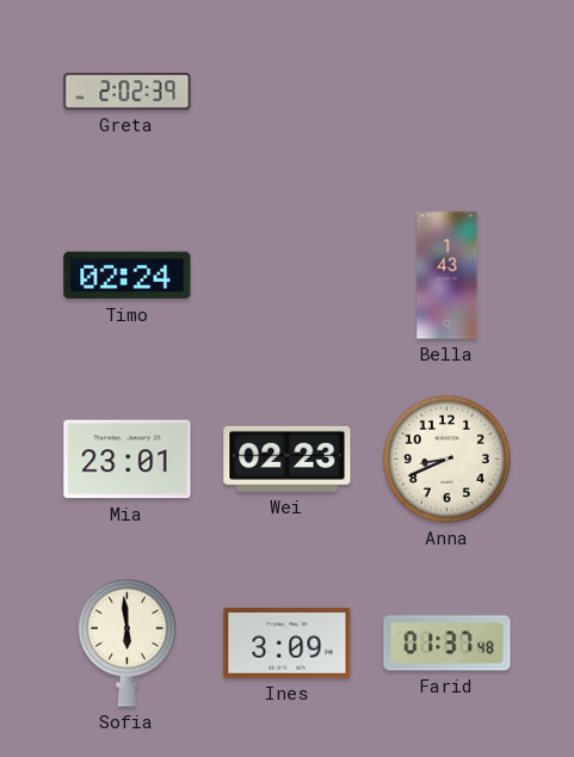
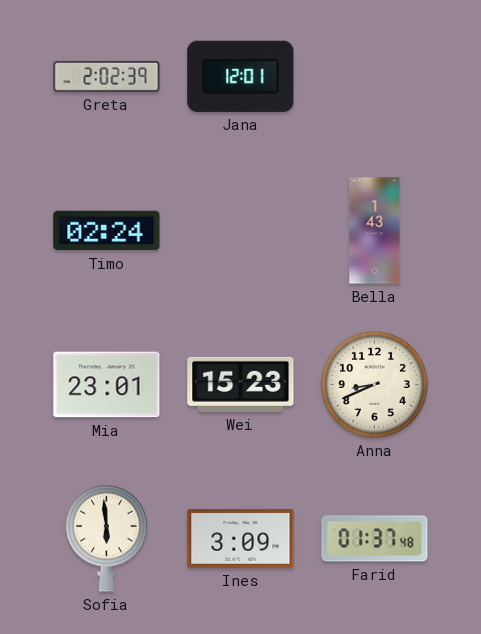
Jana: none -> 12:01
Wei: 02:23 -> 15:23
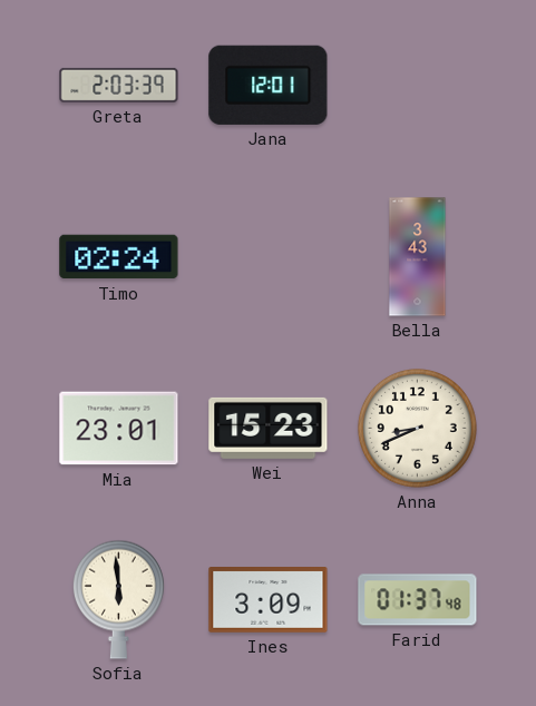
Greta: 2:02 -> 2:03
Bella: 1:43 -> 3:43
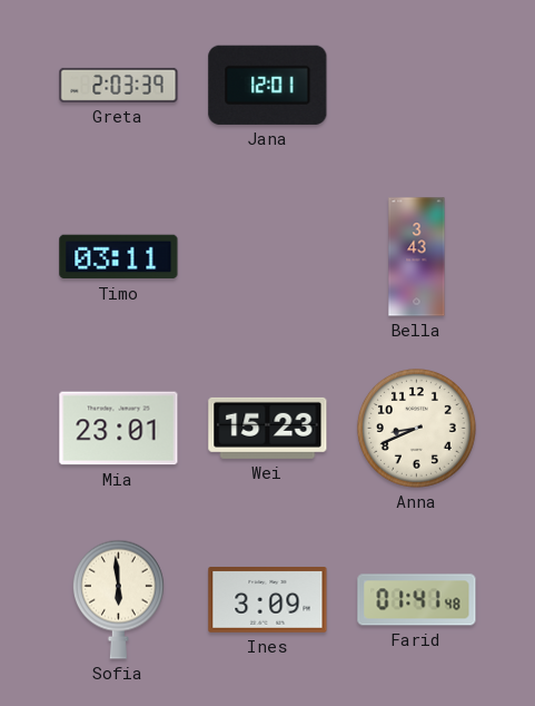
Timo: 02:24 -> 03:11
Farid: 01:37 -> 01:41
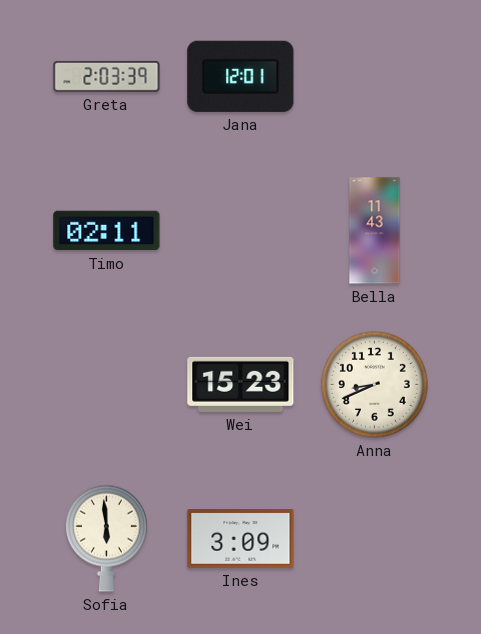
Timo: 03:11 -> 02:11
Bella: 3:43 -> 11:43
Mia: 23:01 -> none
Farid: 01:41 -> none
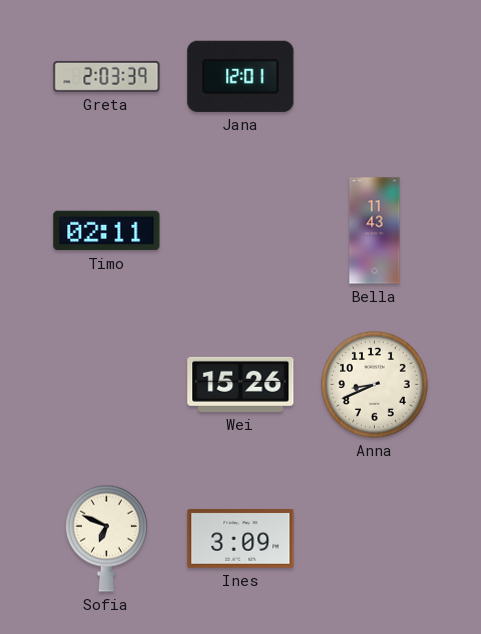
Wei: 15:23 -> 15:26
Sofia: 5:59 -> 6:49
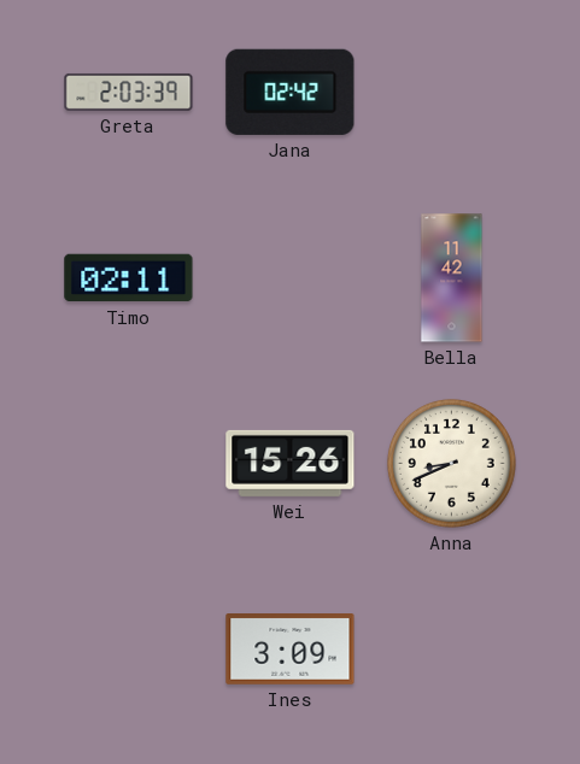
Jana: 12:01 -> 02:42
Bella: 11:43 -> 11:42
Sofia: 6:49 -> none
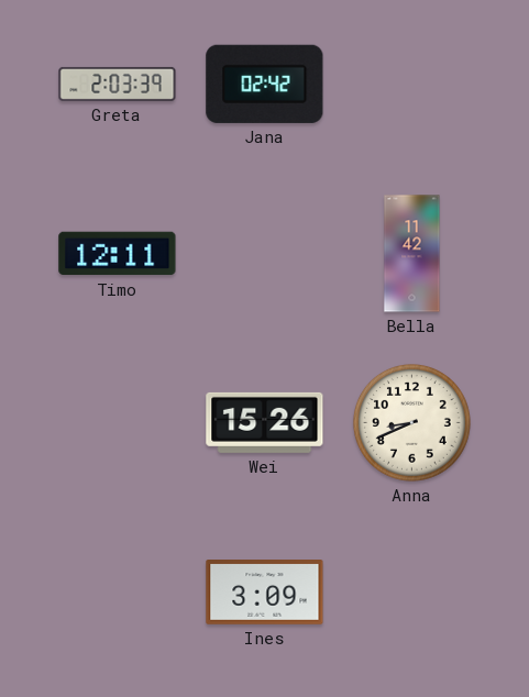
Timo: 02:11 -> 12:11
